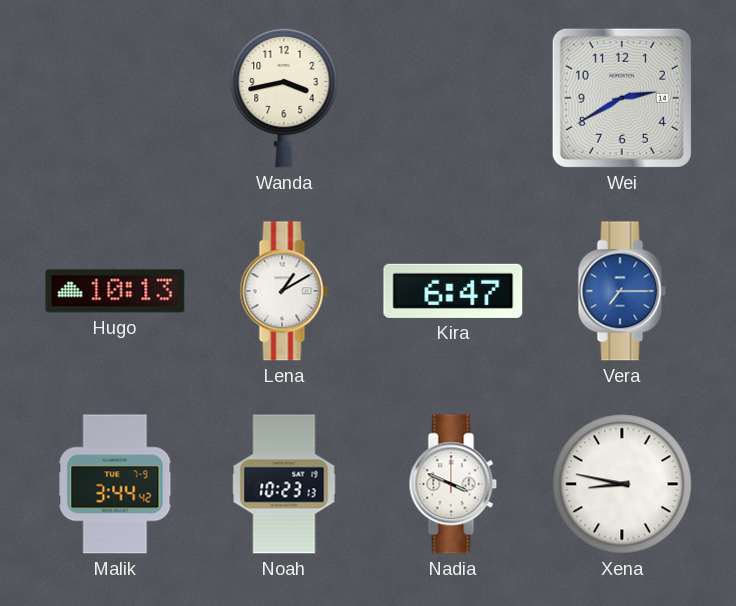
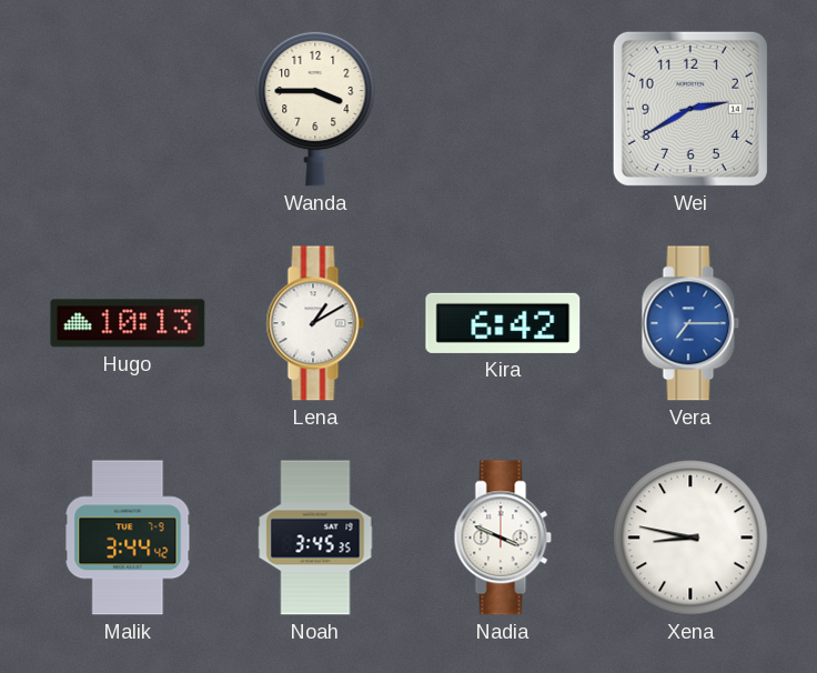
Wanda: 3:43 -> 3:45
Kira: 6:47 -> 6:42
Noah: 10:23 -> 3:45
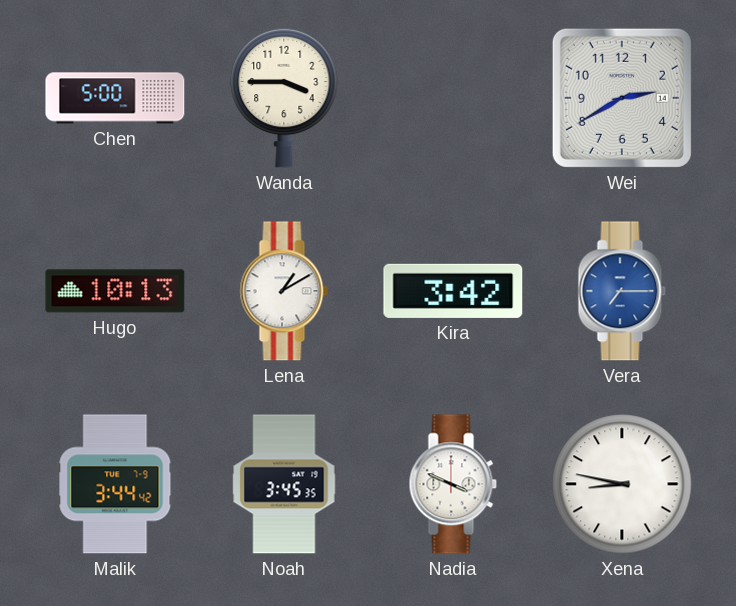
Chen: none -> 5:00
Kira: 6:42 -> 3:42
